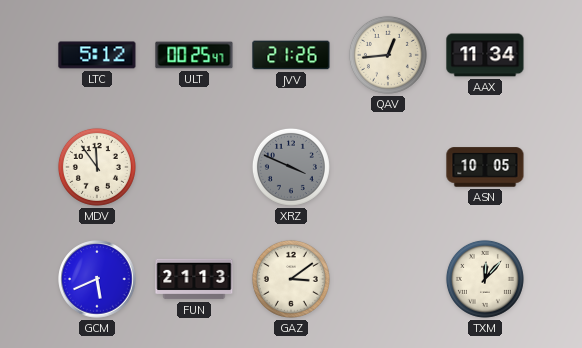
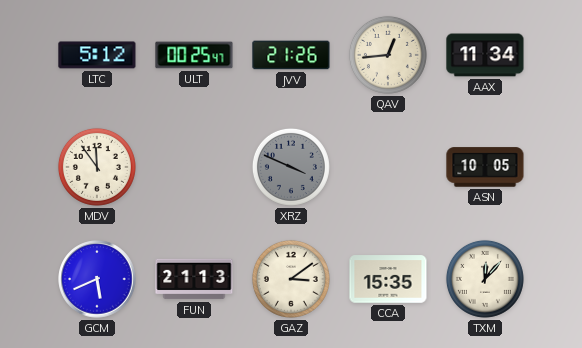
CCA: none -> 15:35
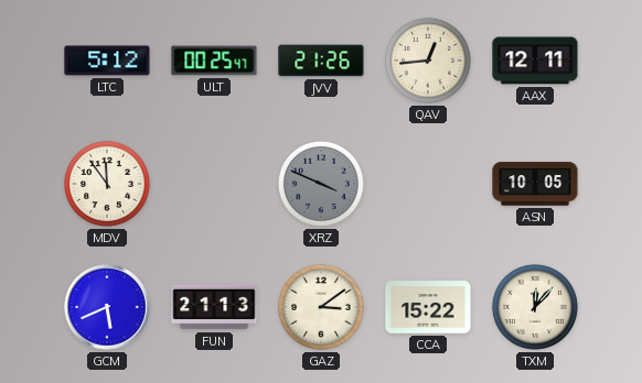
AAX: 11:34 -> 12:11
CCA: 15:35 -> 15:22
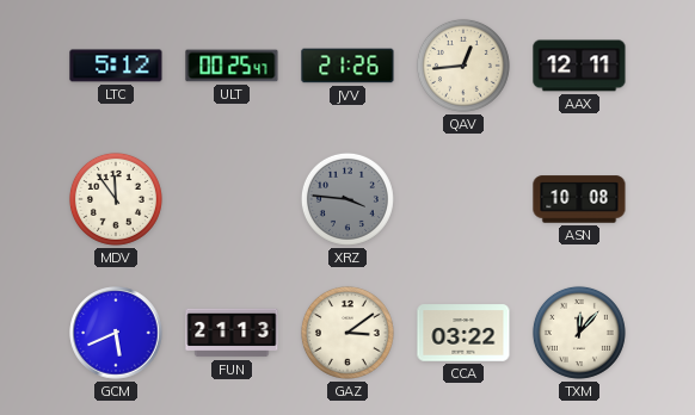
XRZ: 3:49 -> 3:46
ASN: 10:05 -> 10:08
CCA: 15:22 -> 03:22
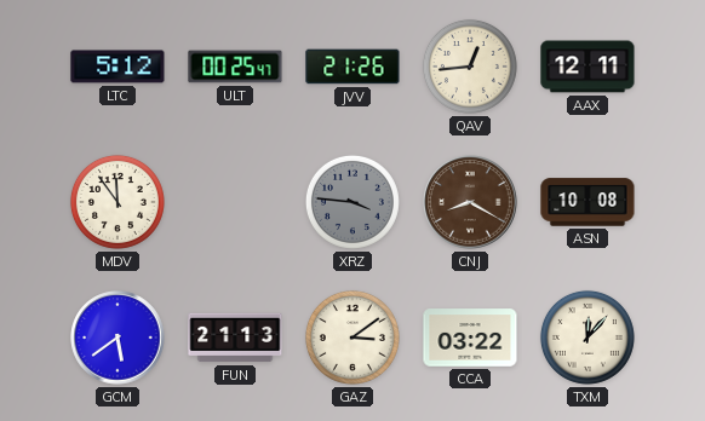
CNJ: none -> 8:20
GCM: 5:41 -> 5:39
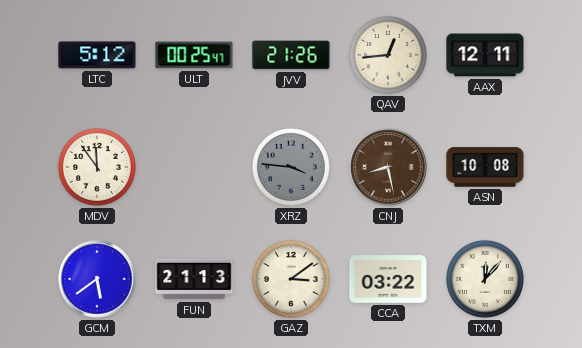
CNJ: 8:20 -> 8:28
